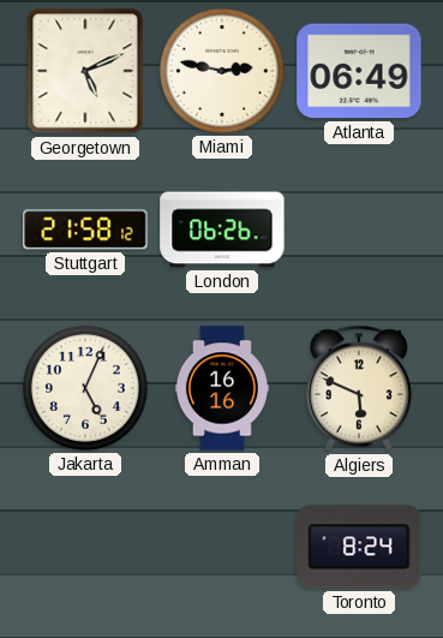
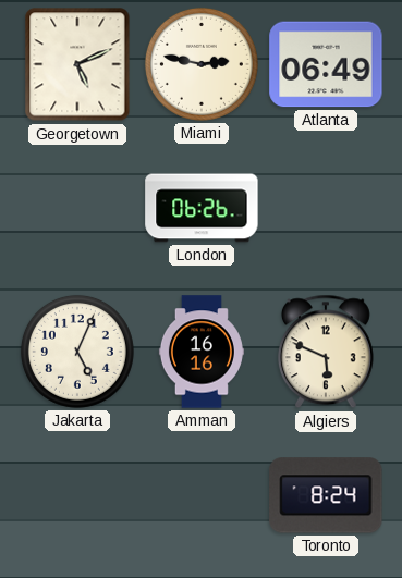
Stuttgart: 21:58 -> none
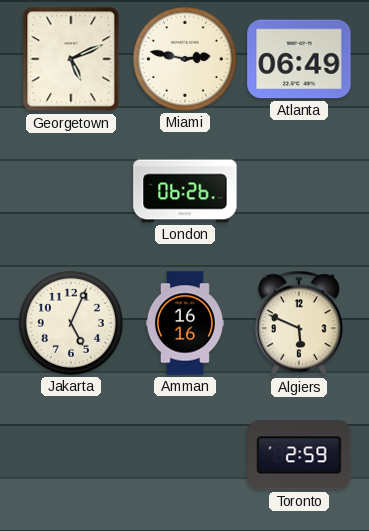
Toronto: 8:24 -> 2:59
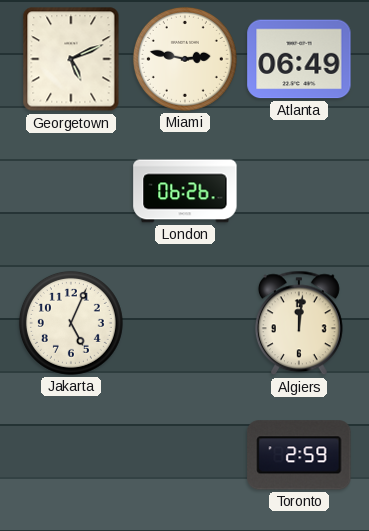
Amman: 16:16 -> none
Algiers: 5:49 -> 12:01
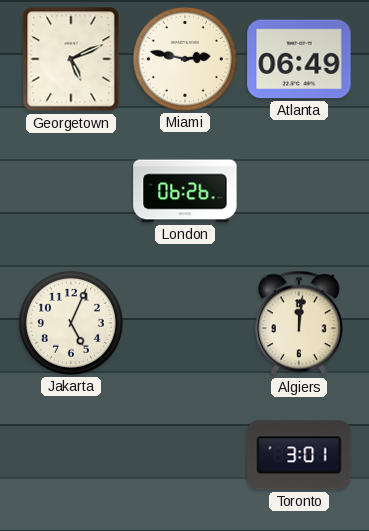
Toronto: 2:59 -> 3:01
